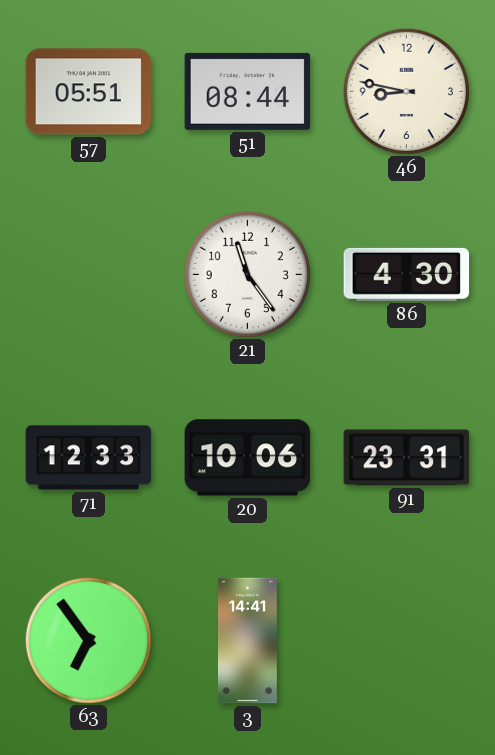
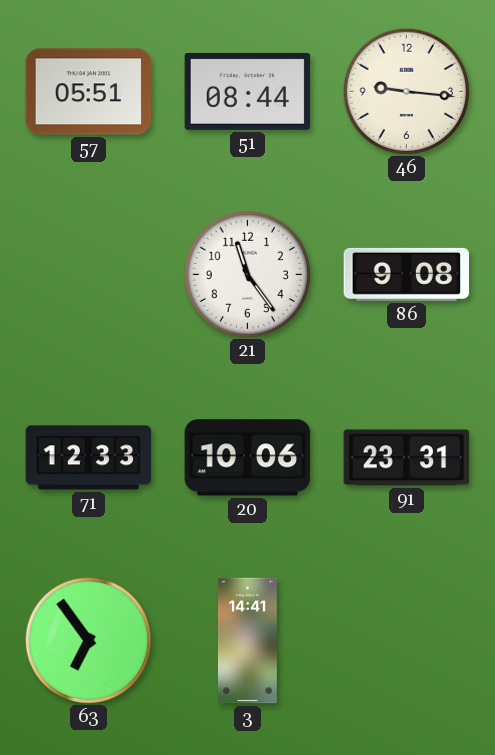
46: 8:47 -> 9:16
86: 4:30 -> 9:08
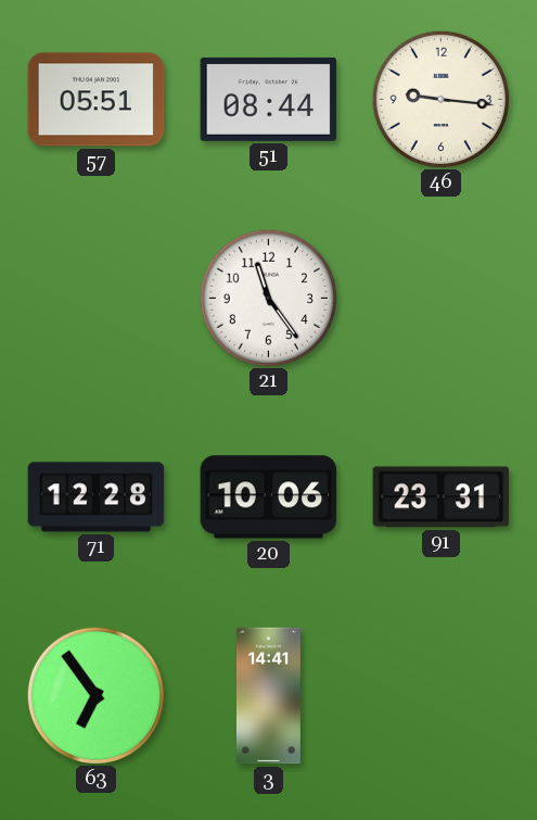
86: 9:08 -> none
71: 12:33 -> 12:28
